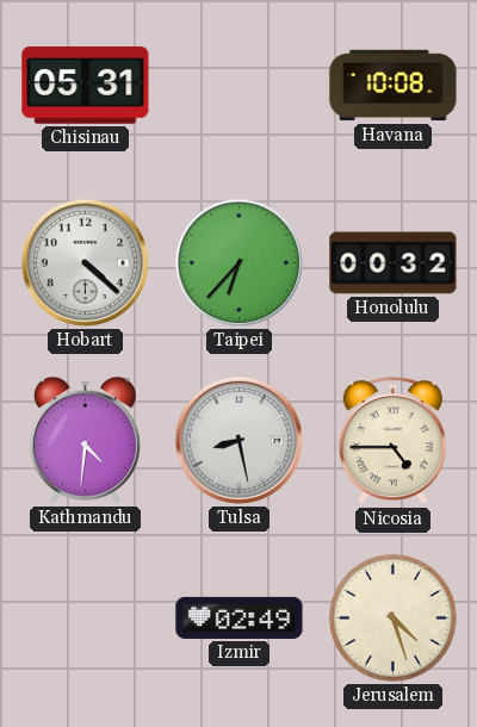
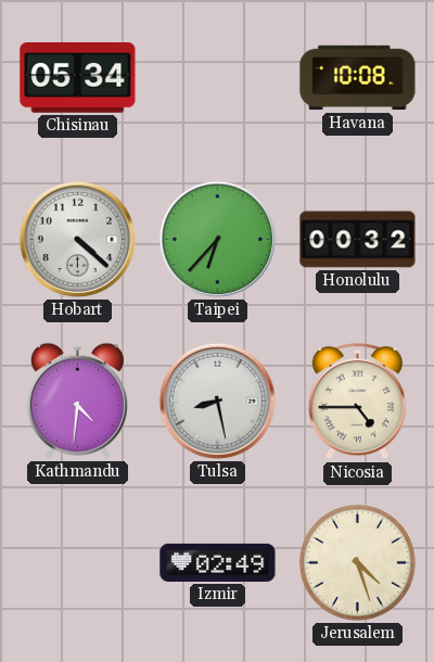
Chisinau: 05:31 -> 05:34
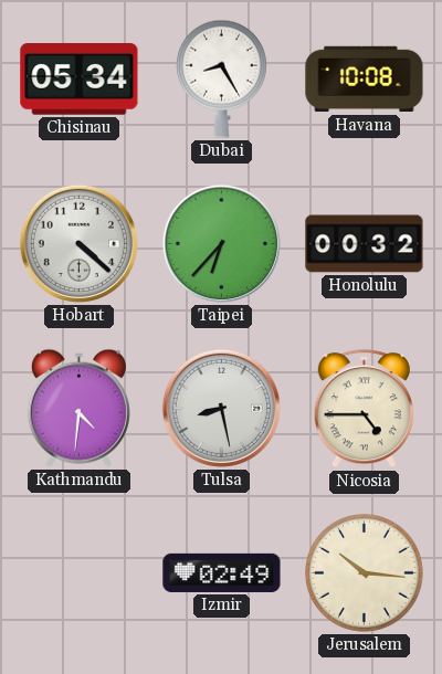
Dubai: none -> 8:25
Jerusalem: 4:27 -> 10:16
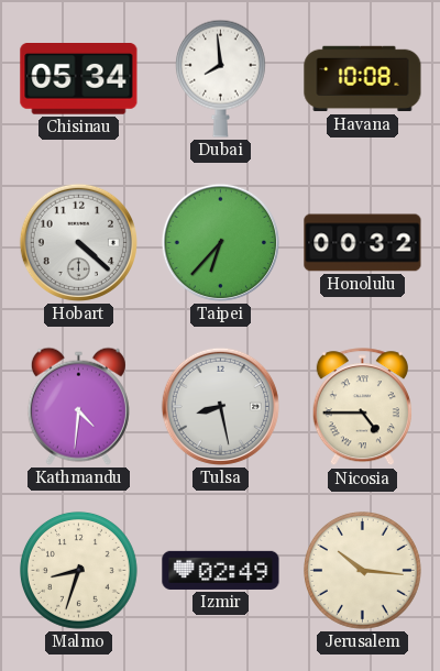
Dubai: 8:25 -> 7:59
Malmo: none -> 8:33
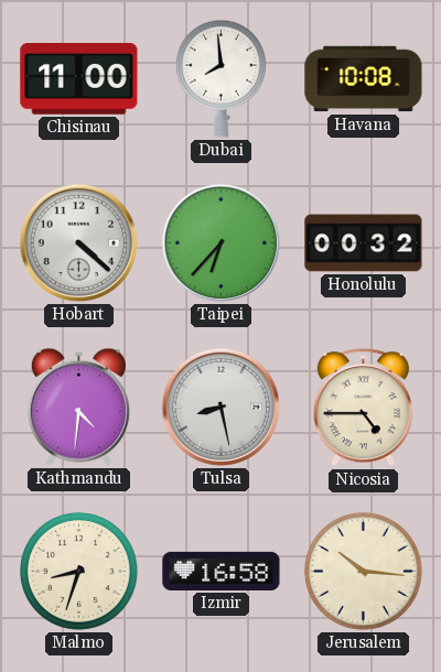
Chisinau: 05:34 -> 11:00
Izmir: 02:49 -> 16:58
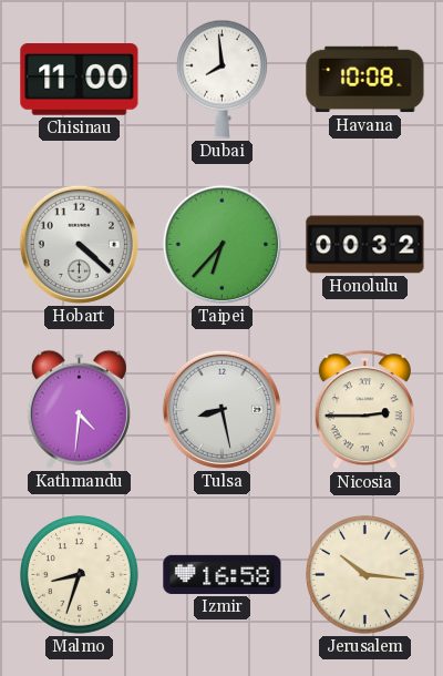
Nicosia: 4:45 -> 2:45
